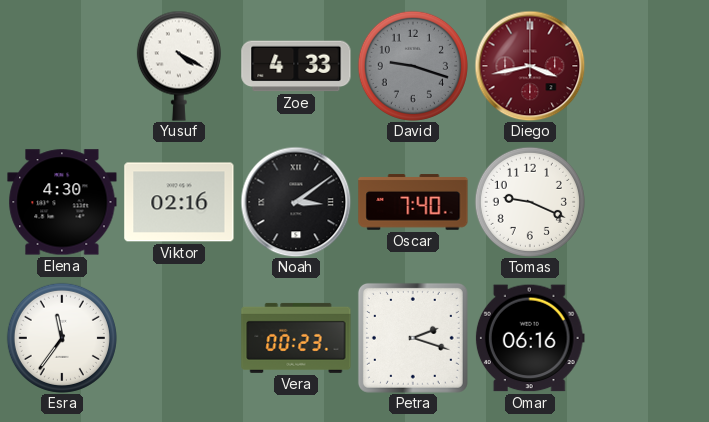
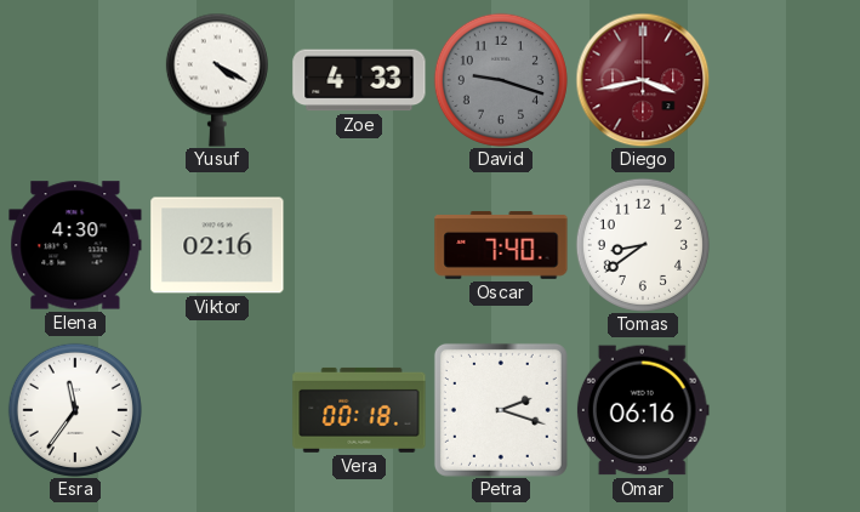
Noah: 3:09 -> none
Tomas: 9:19 -> 8:39
Vera: 00:23 -> 00:18
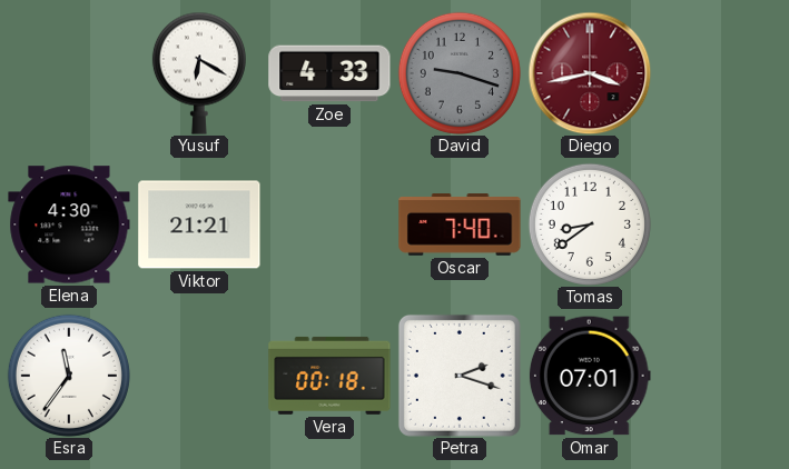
Yusuf: 4:20 -> 6:20
Viktor: 02:16 -> 21:21
Omar: 06:16 -> 07:01
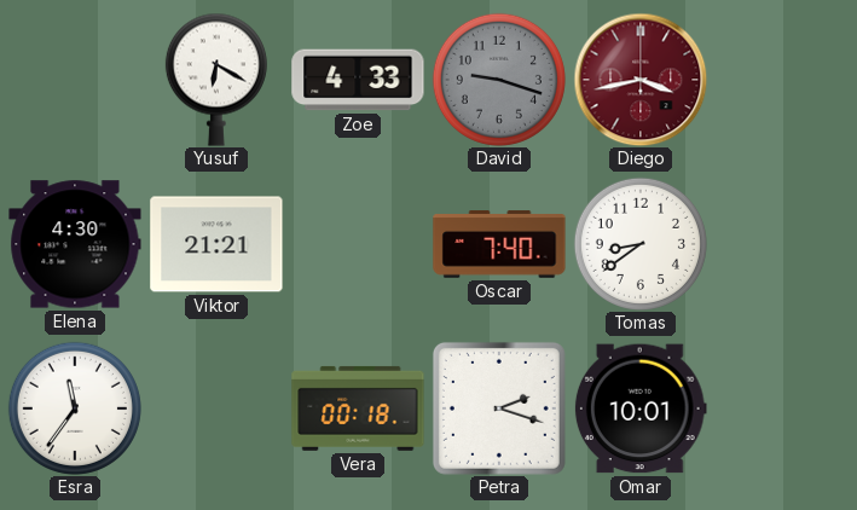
Omar: 07:01 -> 10:01
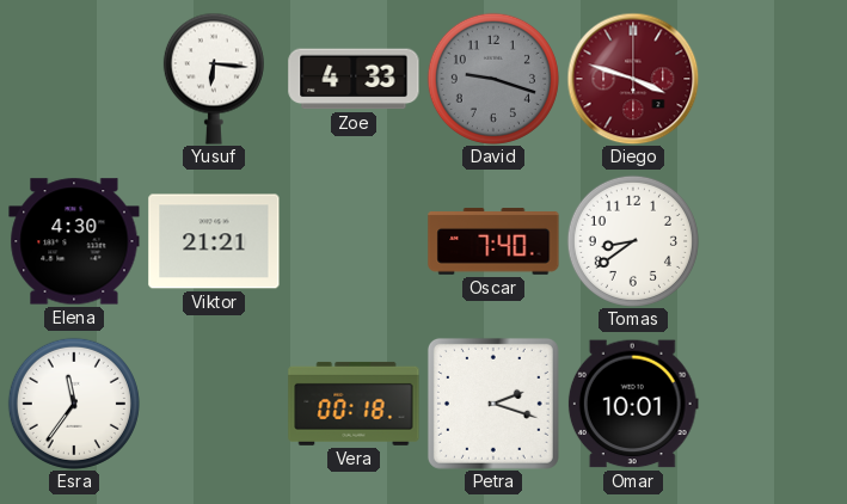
Yusuf: 6:20 -> 6:16
Diego: 3:43 -> 3:48
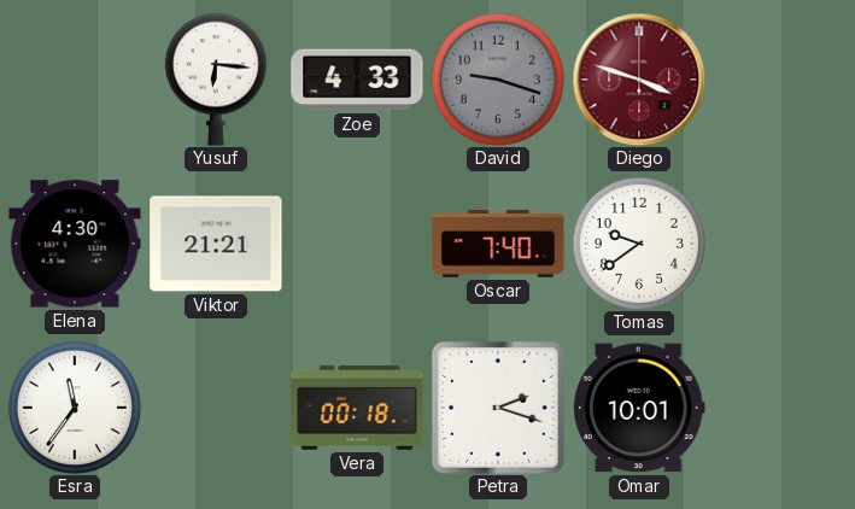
Tomas: 8:39 -> 9:39
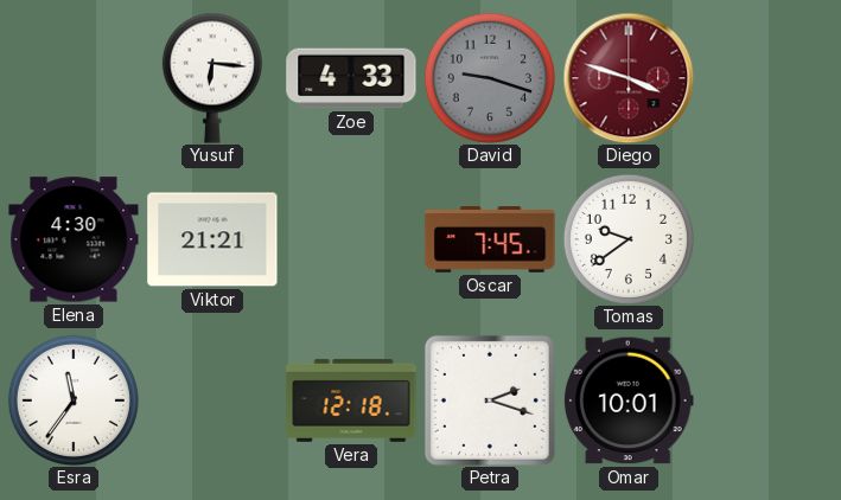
Oscar: 7:40 -> 7:45
Vera: 00:18 -> 12:18
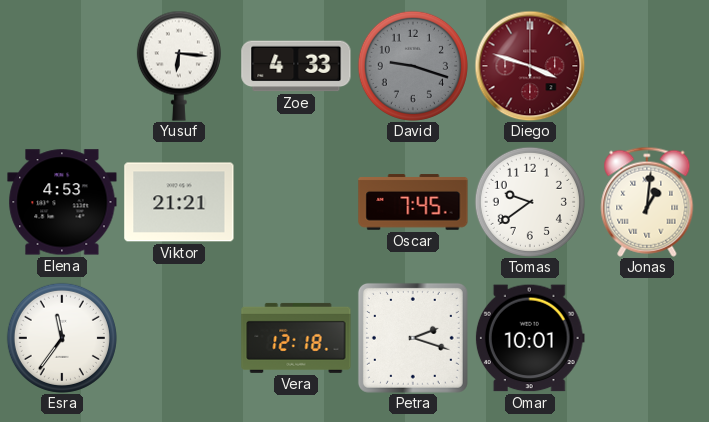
Elena: 4:30 -> 4:53
Jonas: none -> 1:01
